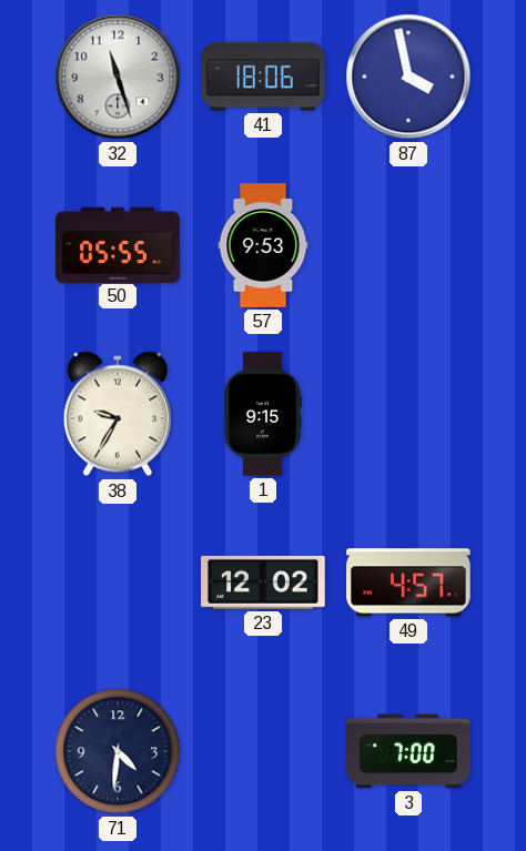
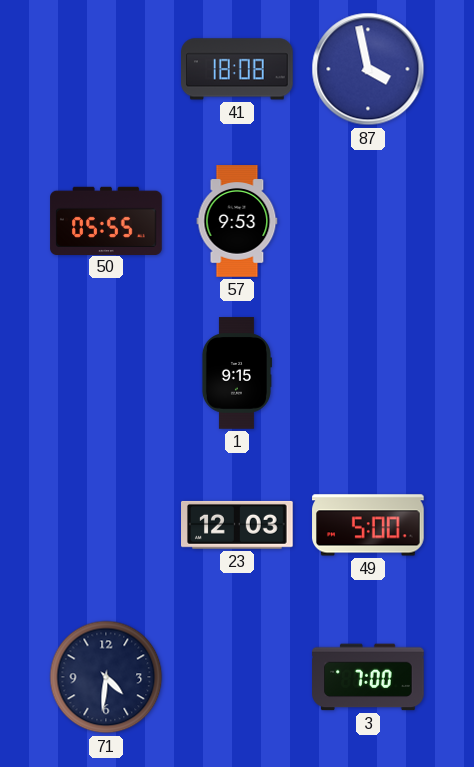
32: 11:27 -> none
41: 18:06 -> 18:08
38: 9:35 -> none
23: 12:02 -> 12:03
49: 4:57 -> 5:00
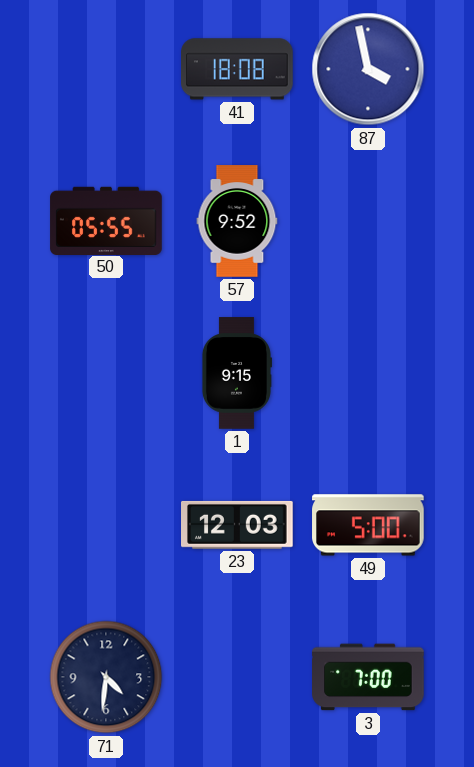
57: 9:53 -> 9:52
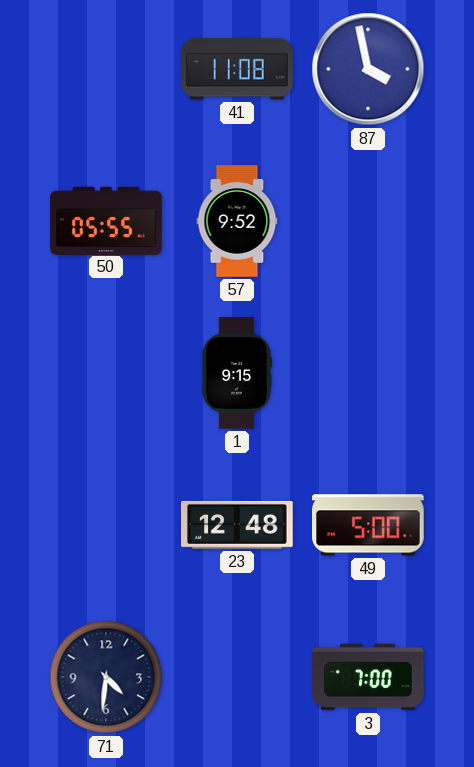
41: 18:08 -> 11:08
23: 12:03 -> 12:48
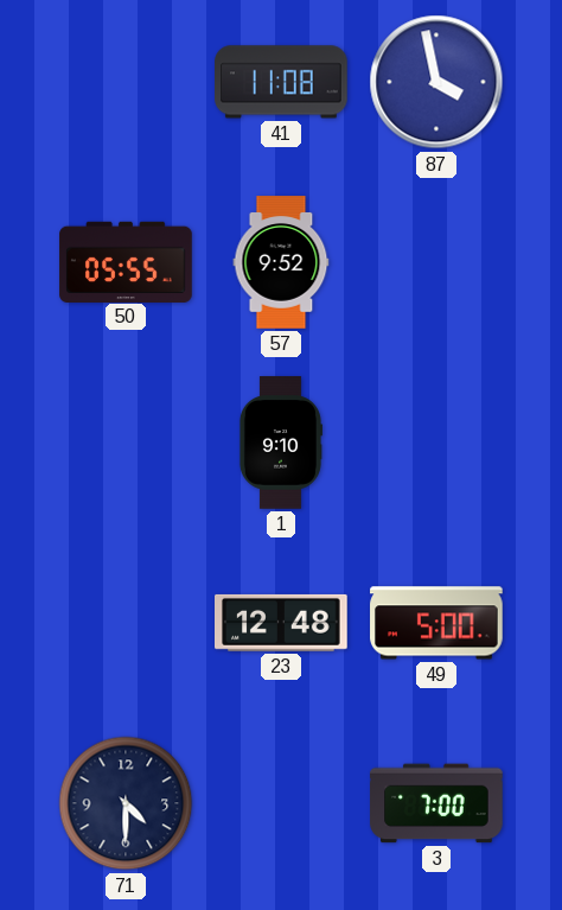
1: 9:15 -> 9:10
71: 4:31 -> 4:30
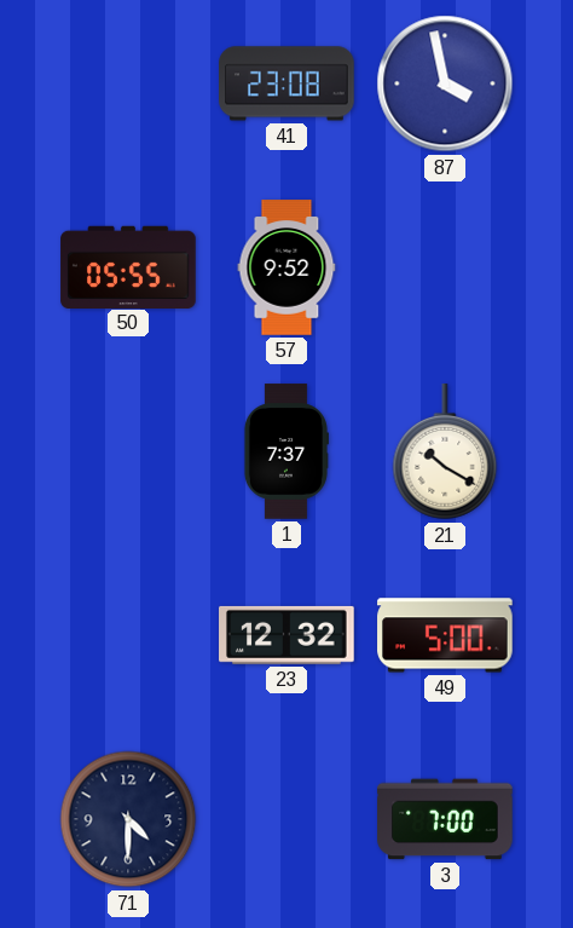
41: 11:08 -> 23:08
1: 9:10 -> 7:37
21: none -> 10:20
23: 12:48 -> 12:32
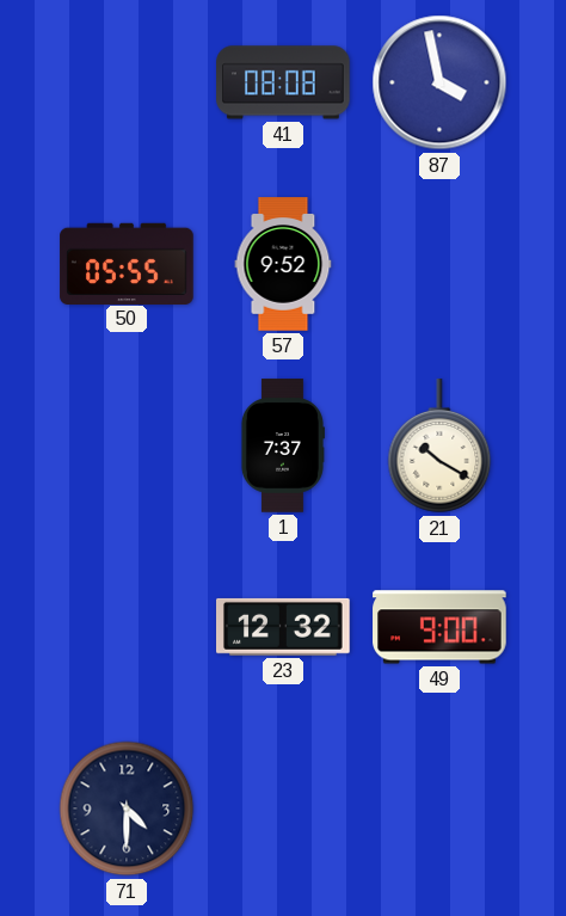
41: 23:08 -> 08:08
49: 5:00 -> 9:00
3: 7:00 -> none
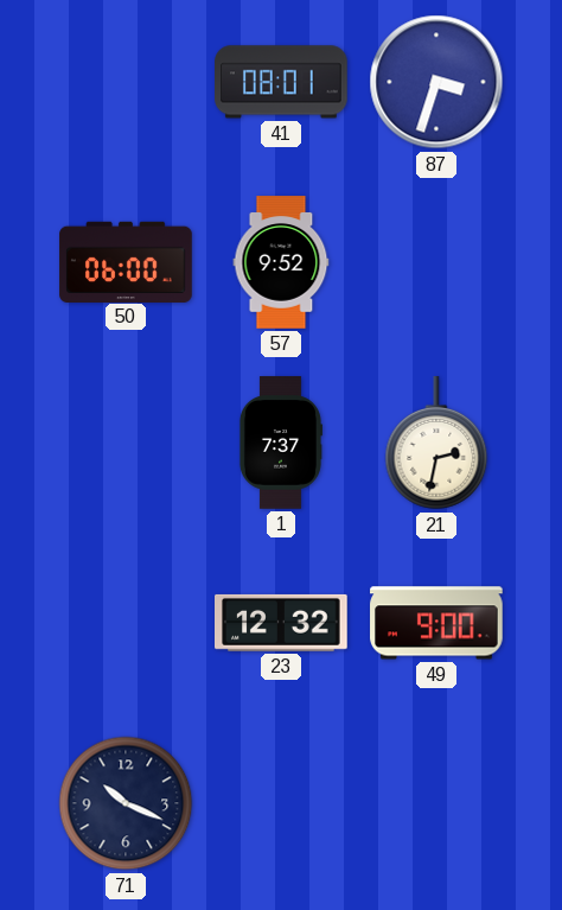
41: 08:08 -> 08:01
87: 3:58 -> 3:33
50: 05:55 -> 06:00
21: 10:20 -> 2:32
71: 4:30 -> 10:19
